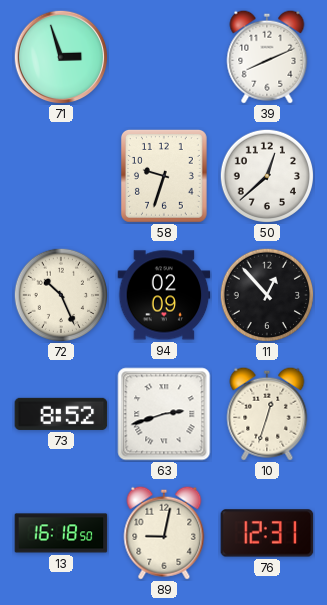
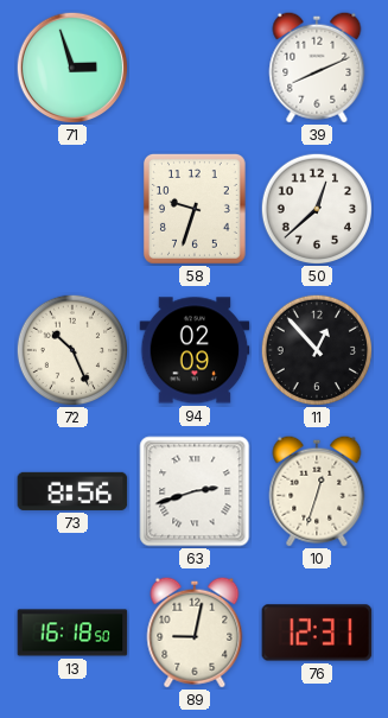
73: 8:52 -> 8:56
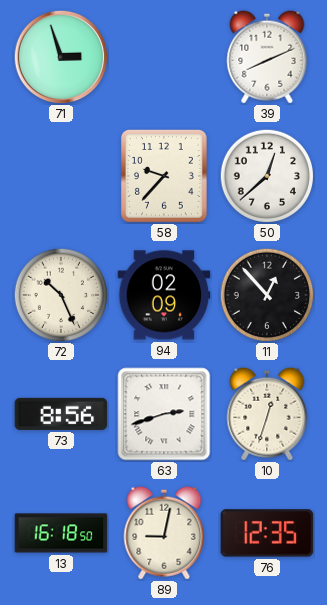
58: 9:33 -> 9:37
76: 12:31 -> 12:35
